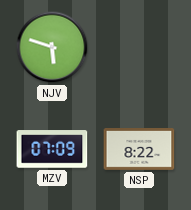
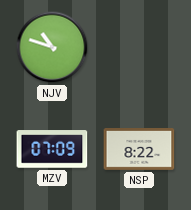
NJV: 5:48 -> 10:48
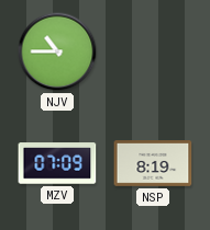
NJV: 10:48 -> 10:45
NSP: 8:22 -> 8:19
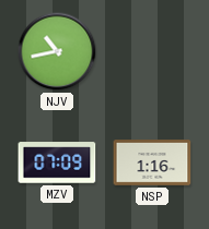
NJV: 10:45 -> 10:43
NSP: 8:19 -> 1:16
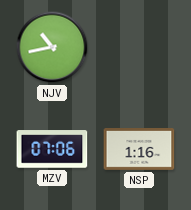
MZV: 07:09 -> 07:06
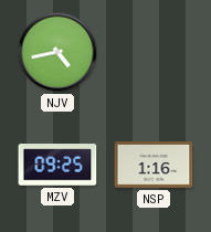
NJV: 10:43 -> 4:43
MZV: 07:06 -> 09:25
